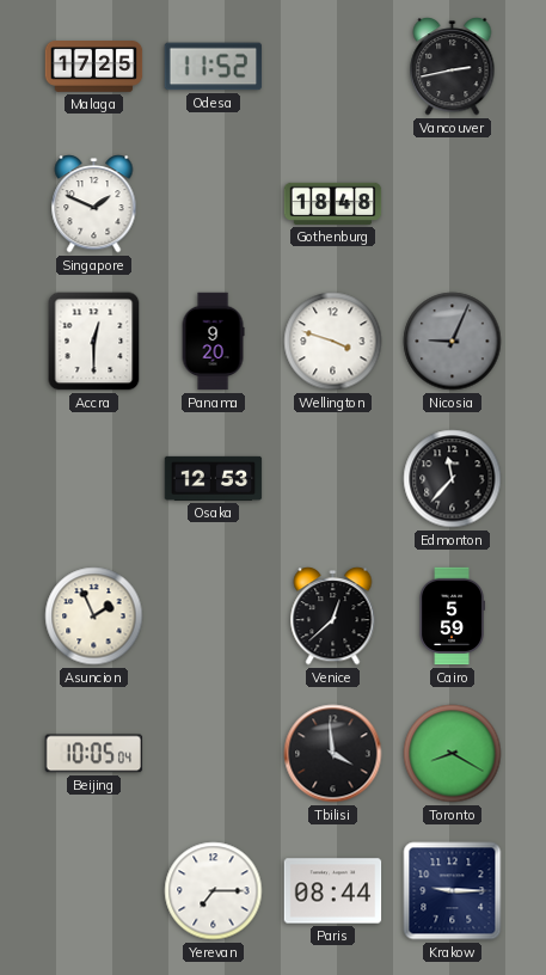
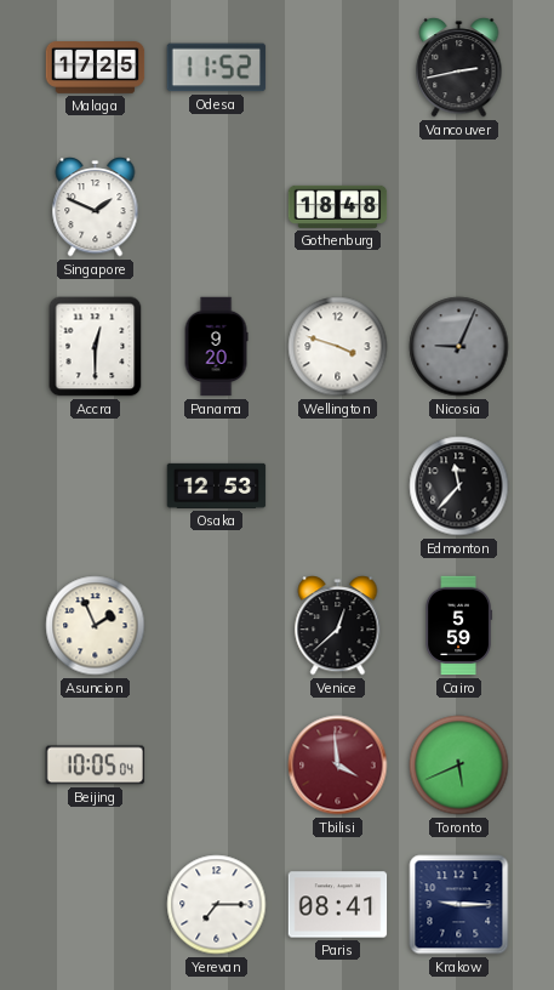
Tbilisi dial: black -> burgundy
Toronto: 8:20 -> 5:41
Paris: 08:44 -> 08:41
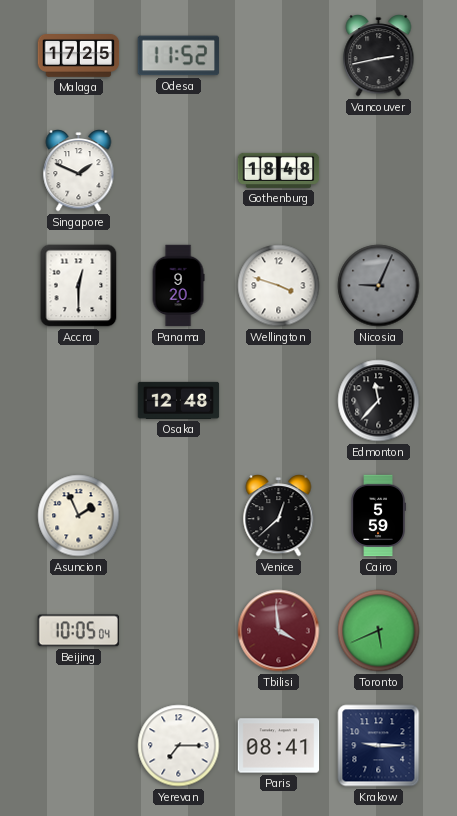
Osaka: 12:53 -> 12:48
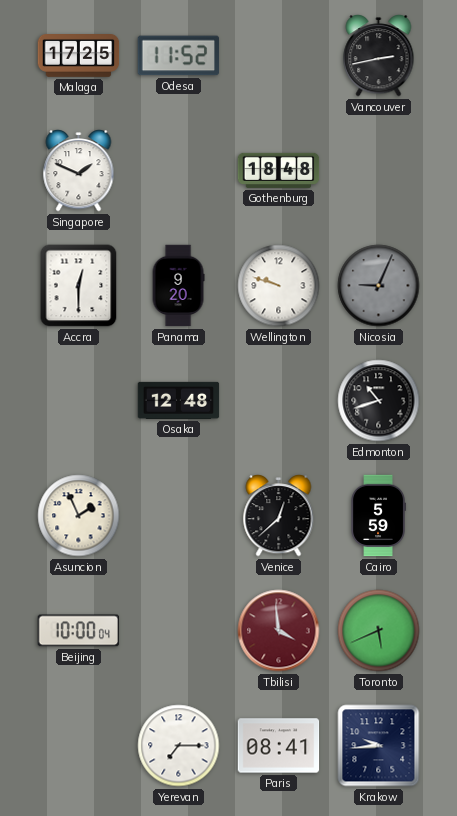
Wellington: 3:48 -> 9:48
Edmonton: 11:37 -> 10:42
Beijing: 10:05 -> 10:00
Krakow: 9:15 -> 9:44
